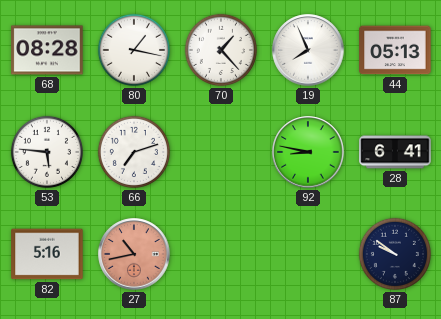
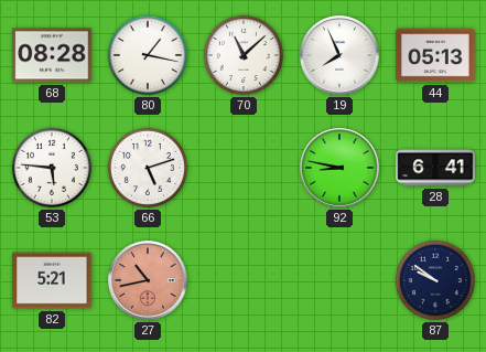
70: 1:23 -> 11:08
66: 7:12 -> 5:12
82: 5:16 -> 5:21
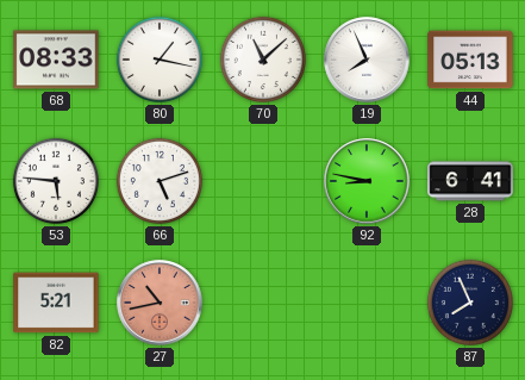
68: 08:28 -> 08:33
87: 9:51 -> 7:56
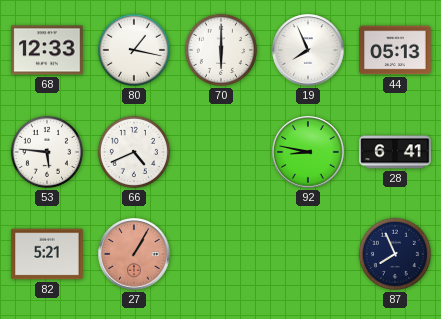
68: 08:33 -> 12:33
70: 11:08 -> 6:00
66: 5:12 -> 4:41
27: 10:43 -> 1:05
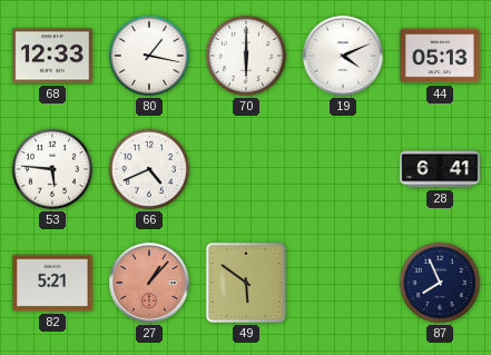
19: 7:56 -> 4:11
92: 8:47 -> none
27: 1:05 -> 1:07
49: none -> 5:51
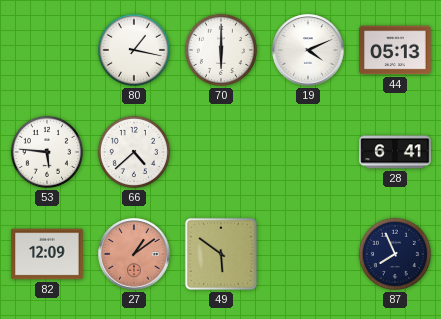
68: 12:33 -> none
66: 4:41 -> 4:38
82: 5:21 -> 12:09
27: 1:07 -> 1:09
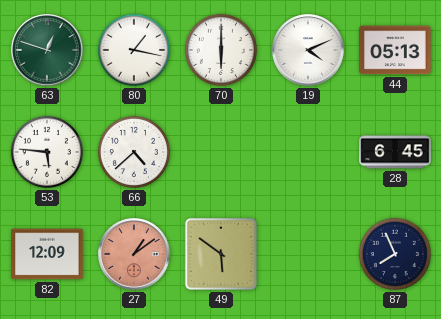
63: none -> 12:48
28: 6:41 -> 6:45
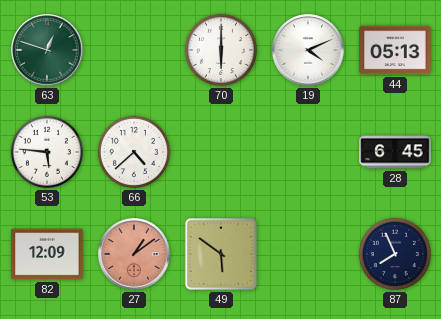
80: 1:17 -> none
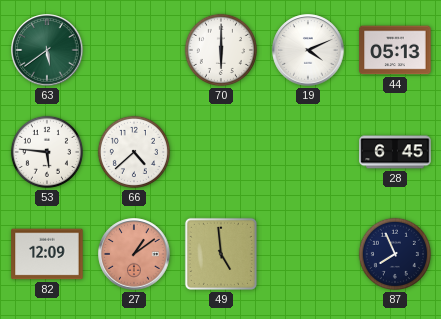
63: 12:48 -> 5:39
49: 5:51 -> 4:59
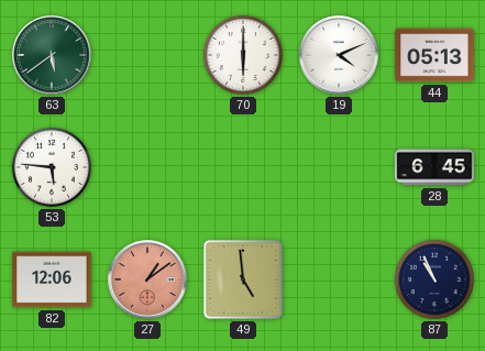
66: 4:38 -> none
82: 12:09 -> 12:06
87: 7:56 -> 10:56
